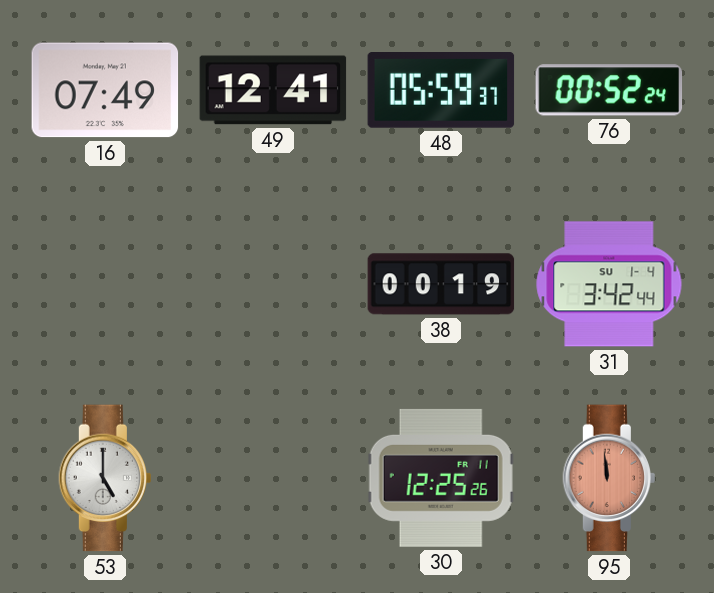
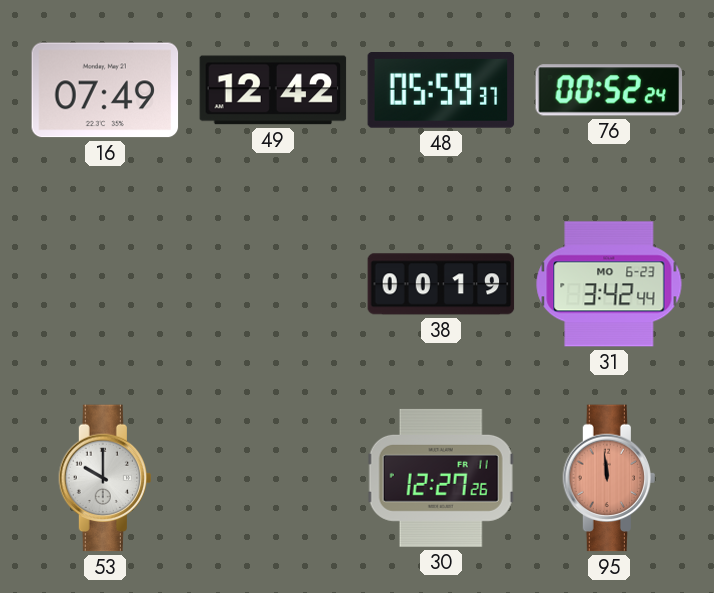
49: 12:41 -> 12:42
31 date: SU 1-4 -> MO 6-23
53: 5:00 -> 10:00
30: 12:25 -> 12:27
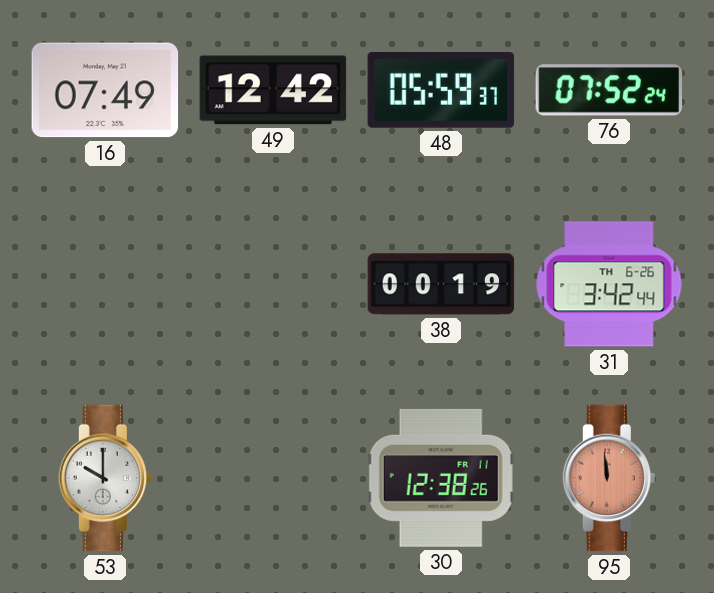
76: 00:52 -> 07:52
31 date: MO 6-23 -> TH 6-26
30: 12:27 -> 12:38
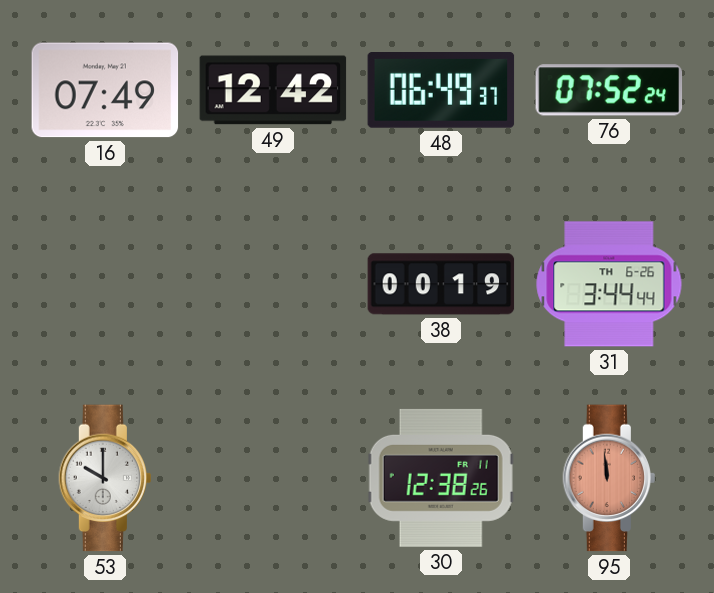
48: 05:59 -> 06:49
31: 3:42 -> 3:44
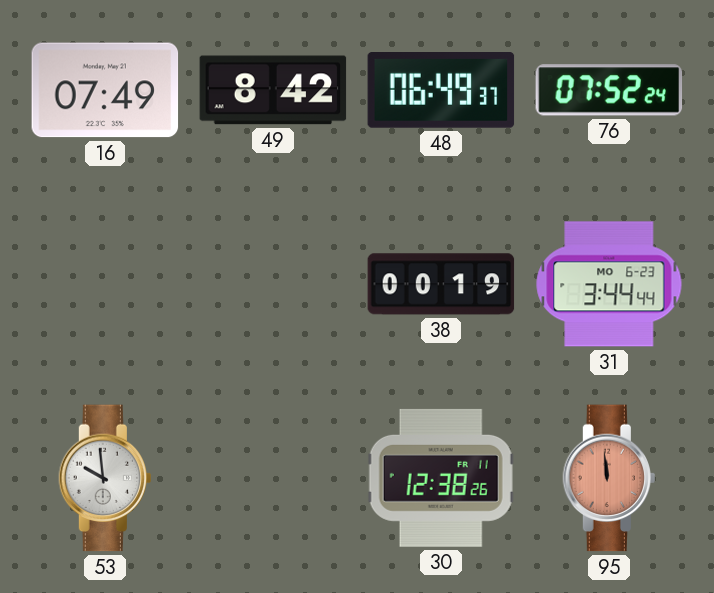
49: 12:42 -> 8:42
31 date: TH 6-26 -> MO 6-23
53: 10:00 -> 9:59
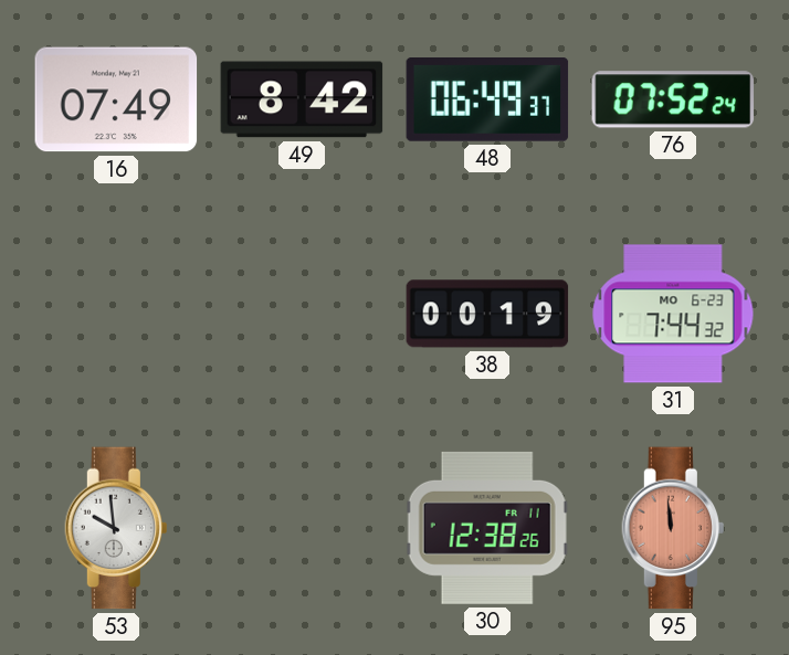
31: 3:44 -> 7:44
